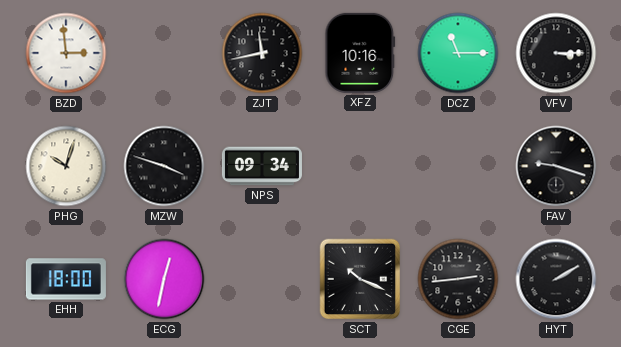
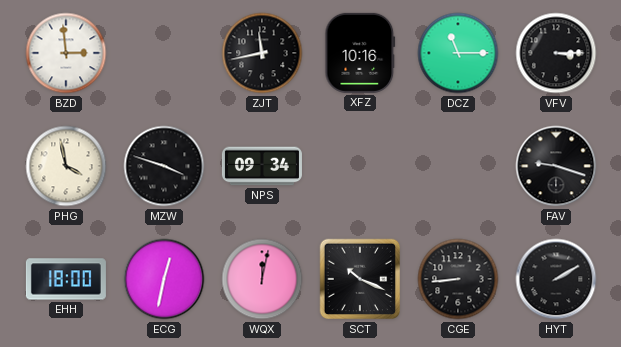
PHG: 10:03 -> 3:58
WQX: none -> 12:02
CGE: 2:44 -> 8:44
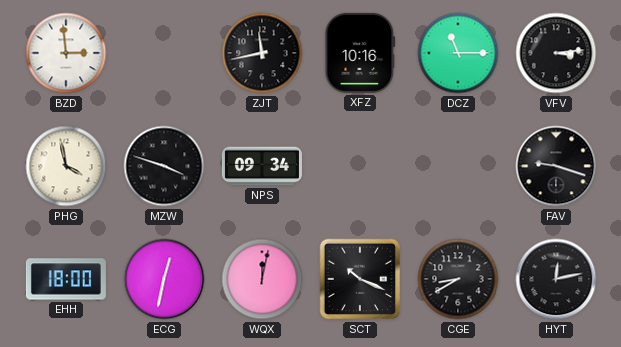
VFV: 3:15 -> 3:14
CGE: 8:44 -> 8:40
HYT: 2:10 -> 12:13
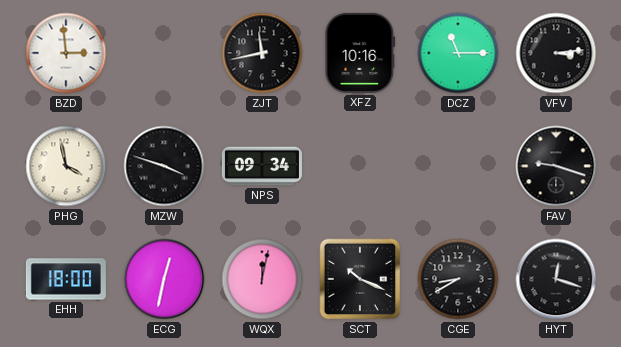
HYT: 12:13 -> 12:18
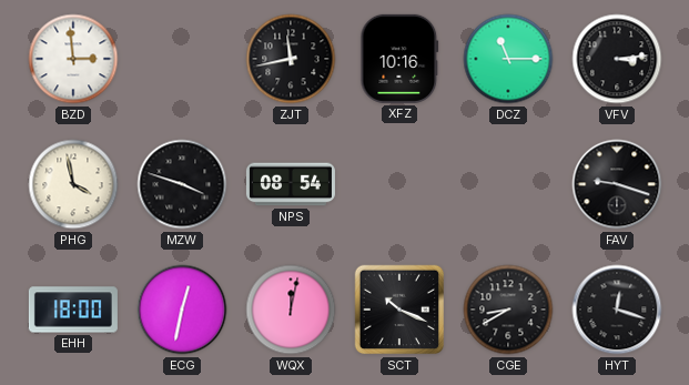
NPS: 09:34 -> 08:54
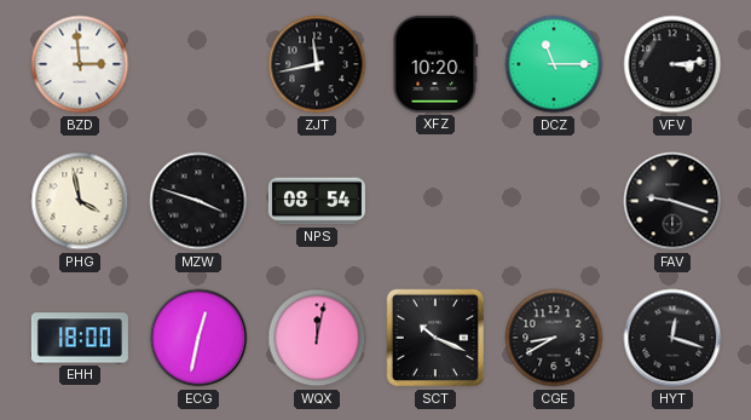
XFZ: 10:16 -> 10:20
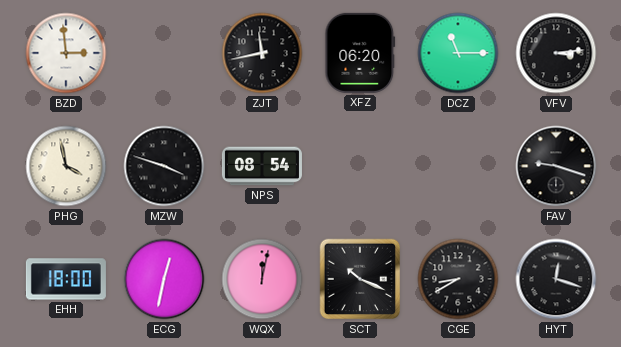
XFZ: 10:20 -> 06:20
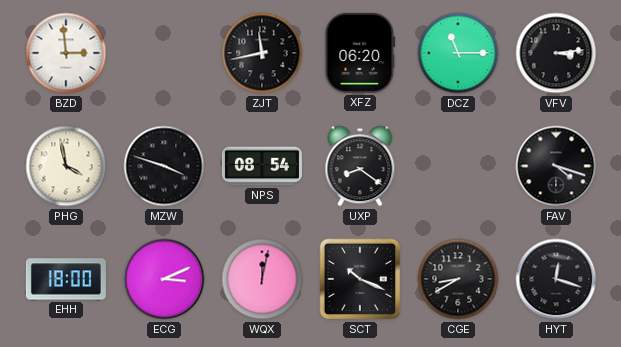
UXP: none -> 8:21
FAV: 9:18 -> 4:18
ECG: 12:32 -> 3:11
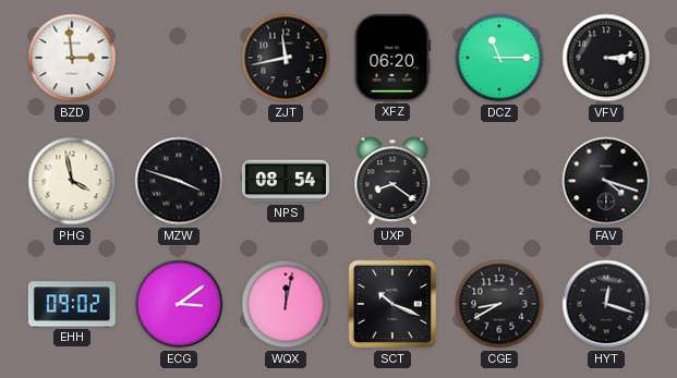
EHH: 18:00 -> 09:02
ECG: 3:11 -> 3:09
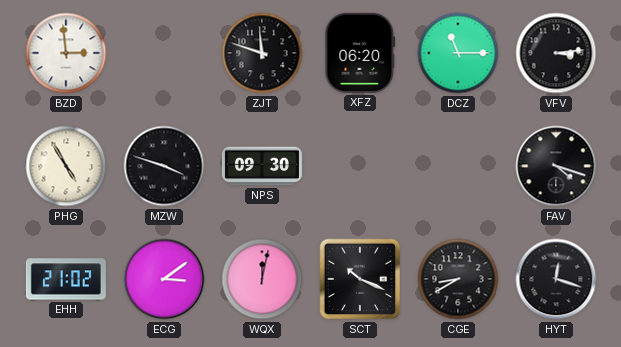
ZJT: 11:43 -> 11:48
PHG: 3:58 -> 4:55
NPS: 08:54 -> 09:30
UXP: 8:21 -> none
EHH: 09:02 -> 21:02
